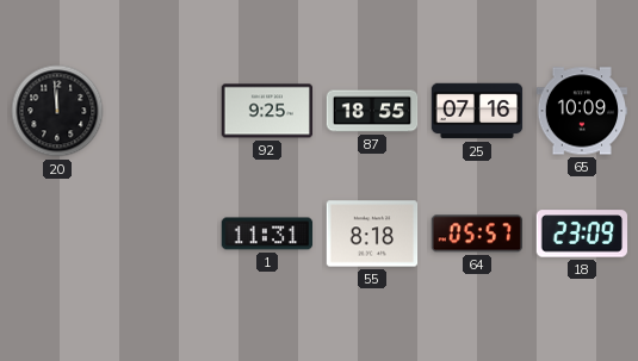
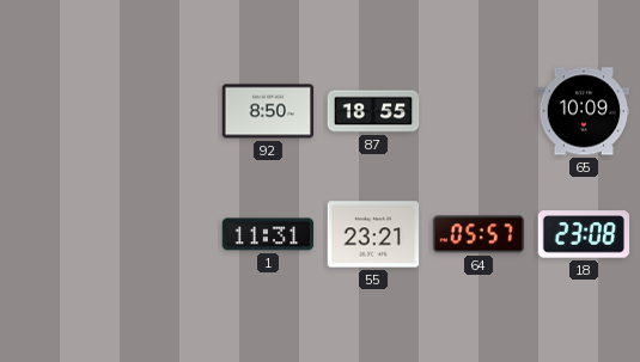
20: 11:59 -> none
92: 9:25 -> 8:50
25: 07:16 -> none
55: 8:18 -> 23:21
18: 23:09 -> 23:08
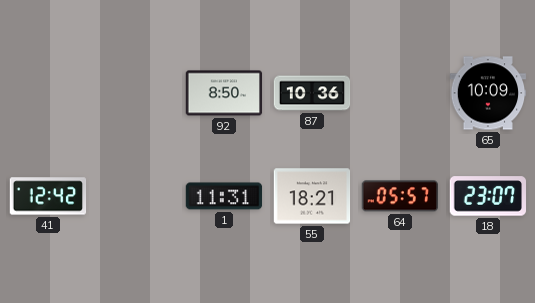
87: 18:55 -> 10:36
41: none -> 12:42
55: 23:21 -> 18:21
18: 23:08 -> 23:07
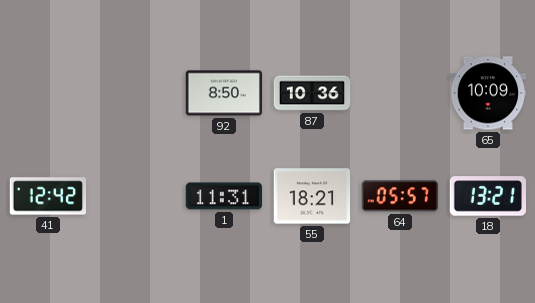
18: 23:07 -> 13:21
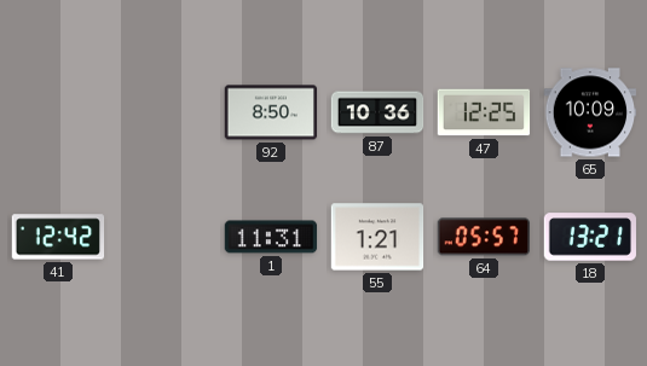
47: none -> 12:25
55: 18:21 -> 1:21
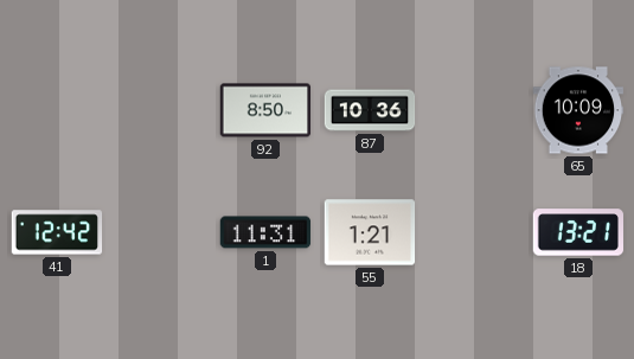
47: 12:25 -> none
64: 05:57 -> none
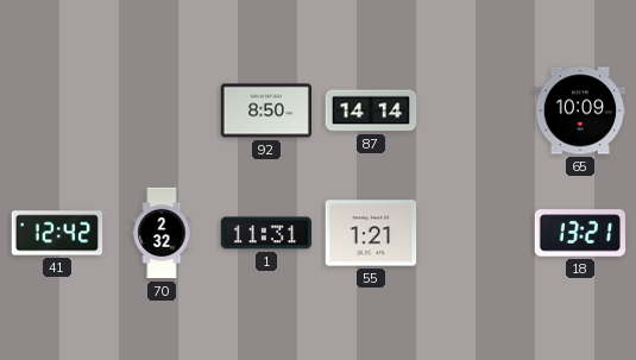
87: 10:36 -> 14:14
70: none -> 2:32
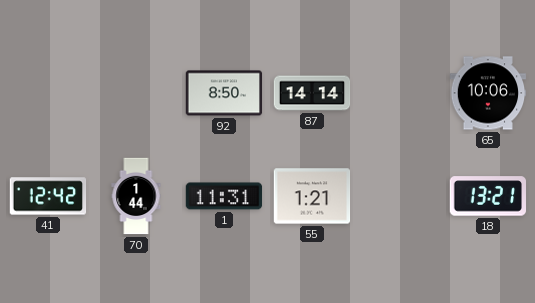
65: 10:09 -> 10:06
70: 2:32 -> 1:44
